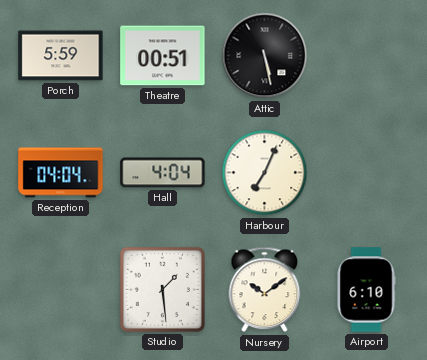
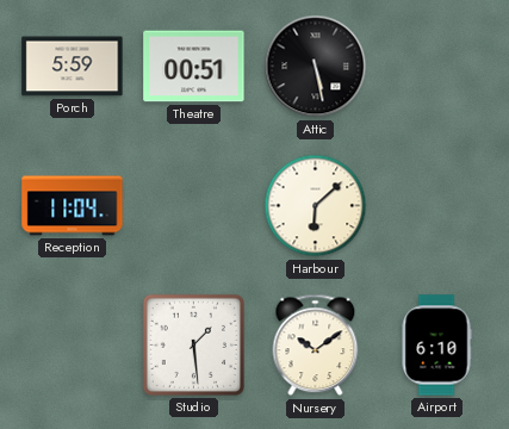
Reception: 04:04 -> 11:04
Hall: 4:04 -> none
Harbour: 7:04 -> 6:08
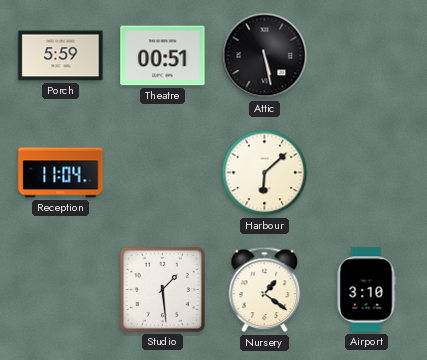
Nursery: 10:09 -> 1:21
Airport: 6:10 -> 3:10
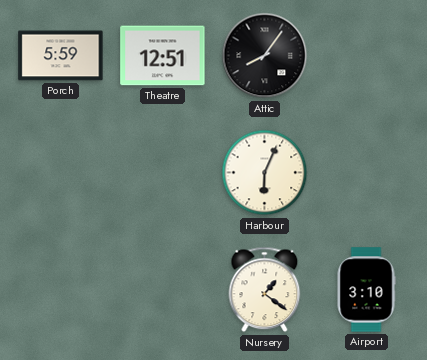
Theatre: 00:51 -> 12:51
Attic: 5:28 -> 8:06
Reception: 11:04 -> none
Harbour: 6:08 -> 6:04
Studio: 1:29 -> none
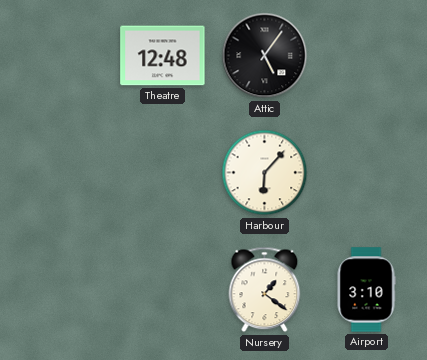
Porch: 5:59 -> none
Theatre: 12:51 -> 12:48
Attic: 8:06 -> 5:06
Harbour: 6:04 -> 6:07
